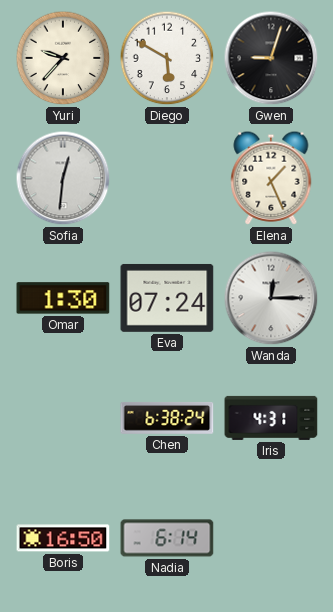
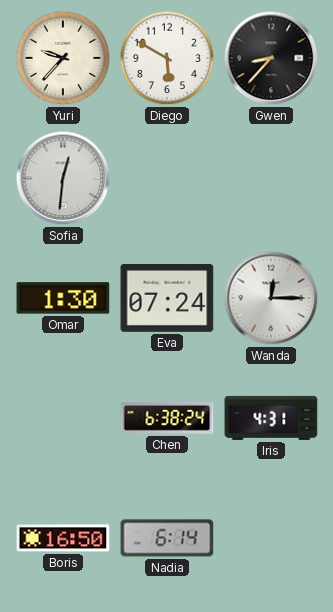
Gwen: 9:03 -> 8:37
Elena: 1:26 -> none
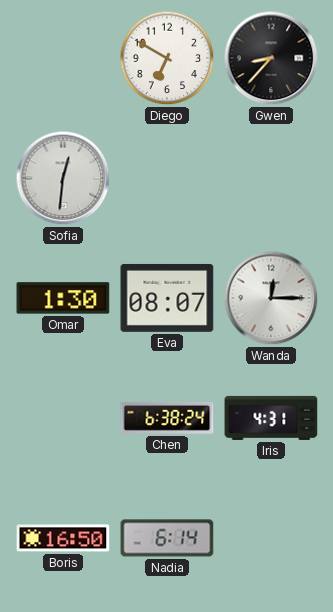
Yuri: 9:37 -> none
Diego: 5:50 -> 6:50
Eva: 07:24 -> 08:07
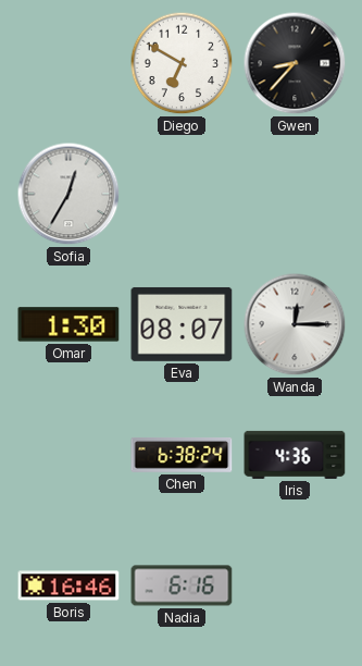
Sofia: 12:31 -> 12:35
Iris: 4:31 -> 4:36
Boris: 16:50 -> 16:46
Nadia: 6:14 -> 6:16
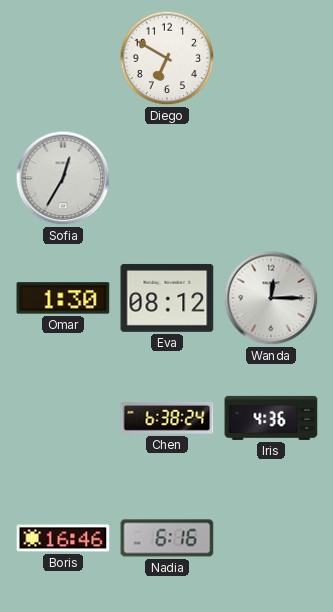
Gwen: 8:37 -> none
Eva: 08:07 -> 08:12
